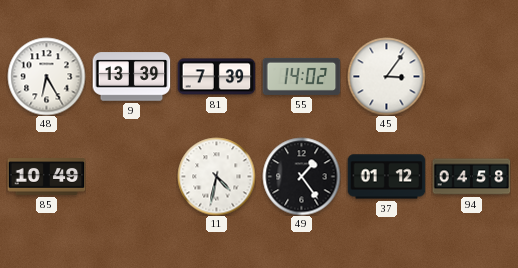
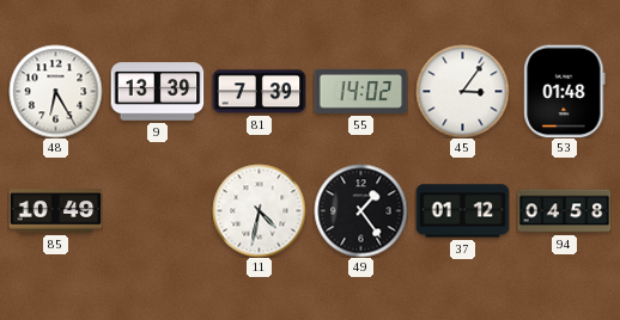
53: none -> 01:48
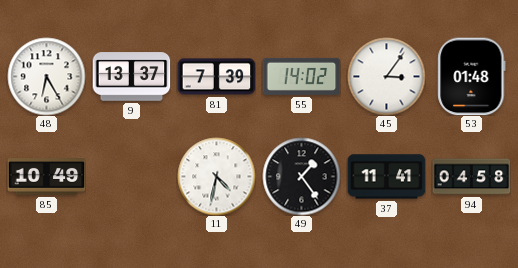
9: 13:39 -> 13:37
37: 01:12 -> 11:41
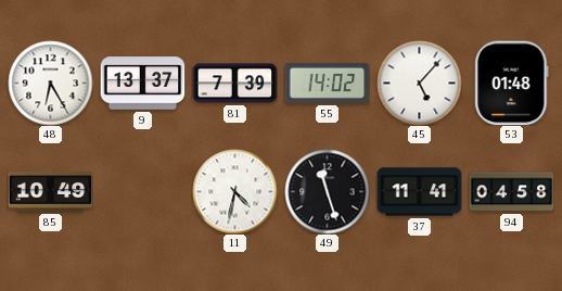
45: 3:06 -> 5:07
49: 1:24 -> 11:27
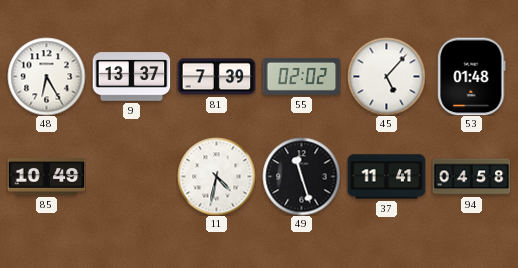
55: 14:02 -> 02:02
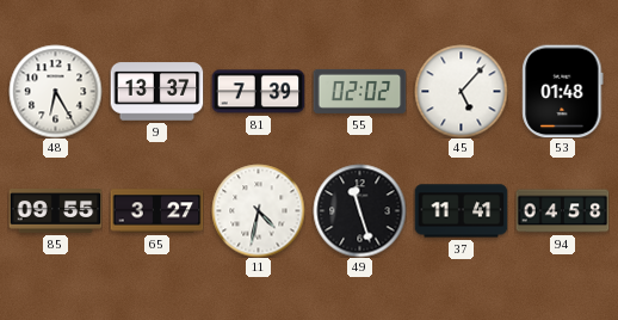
85: 10:49 -> 09:55
65: none -> 3:27
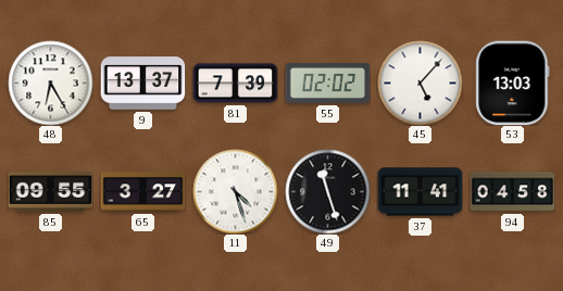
53: 01:48 -> 13:03
11: 4:32 -> 4:27
